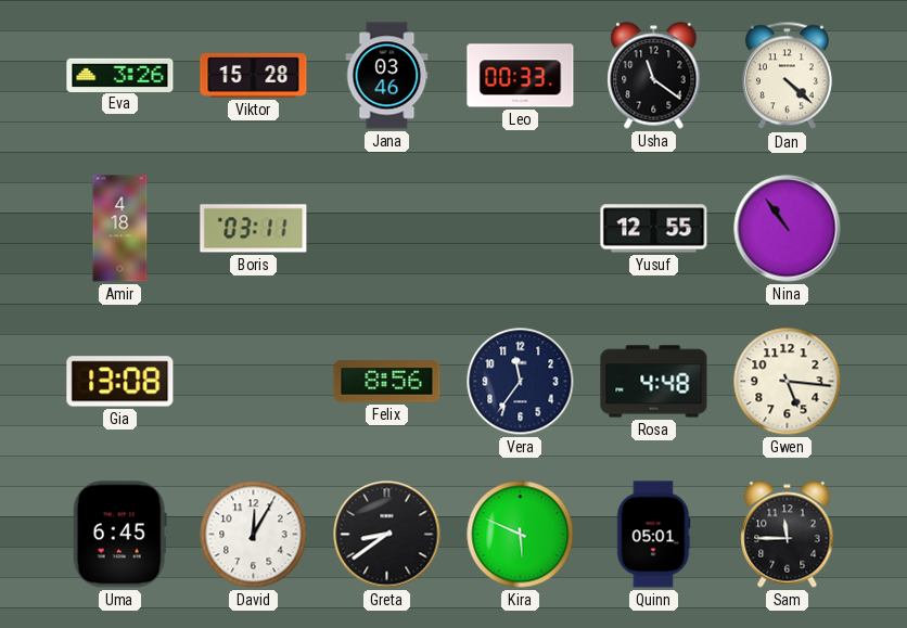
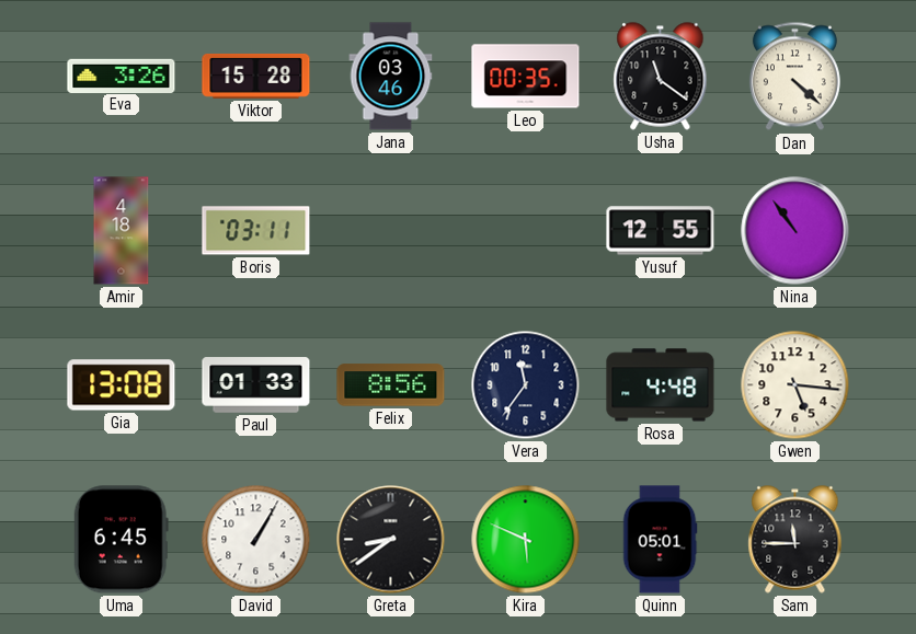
Leo: 00:33 -> 00:35
Paul: none -> 01:33
David: 12:05 -> 1:05
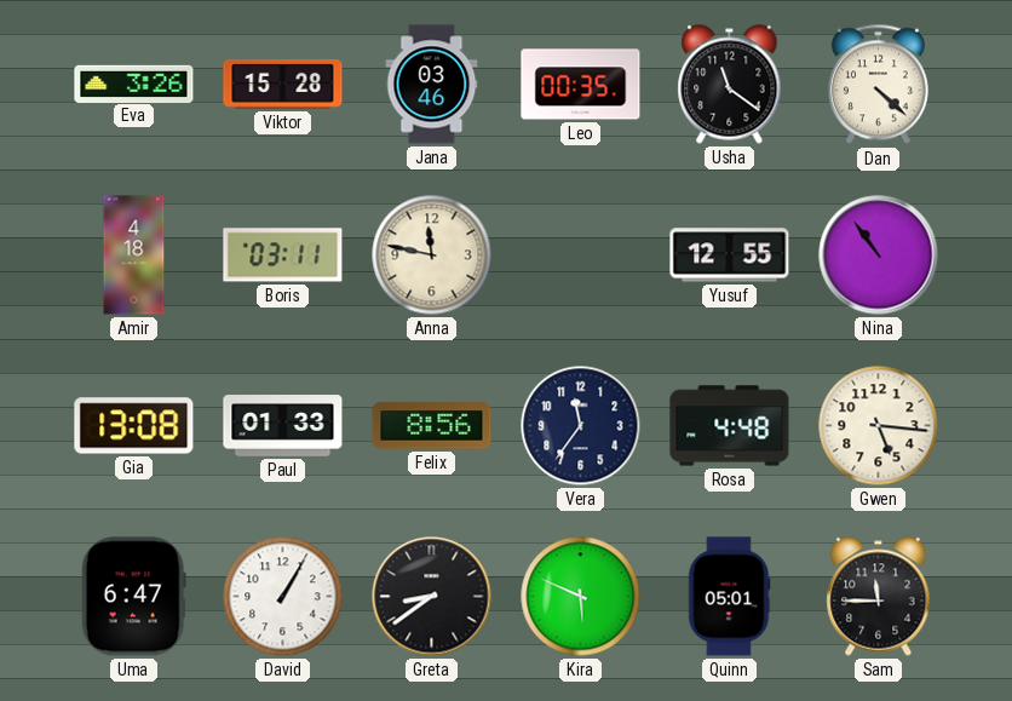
Anna: none -> 11:47
Uma: 6:45 -> 6:47
